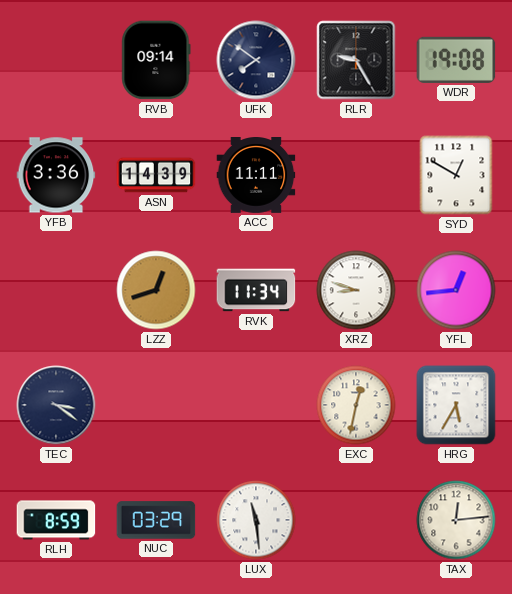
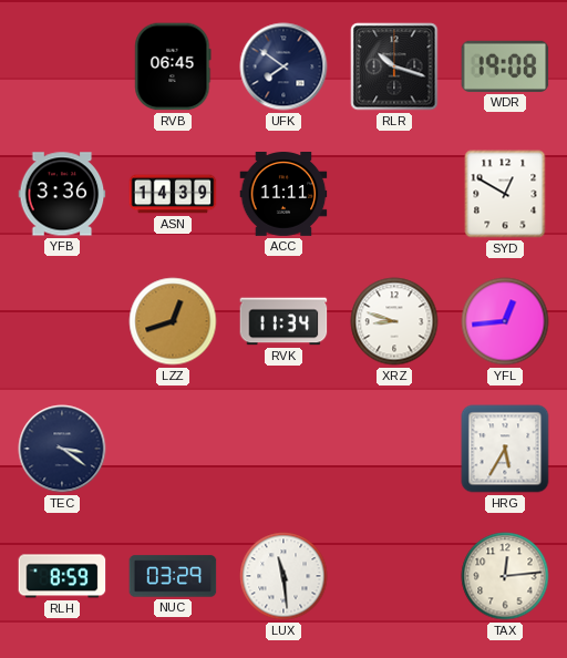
RVB: 09:14 -> 06:45
RLR: 9:25 -> 10:18
EXC: 12:32 -> none
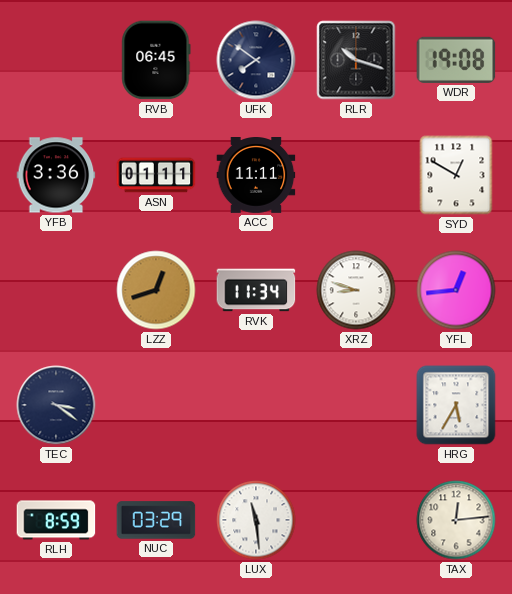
ASN: 14:39 -> 01:11
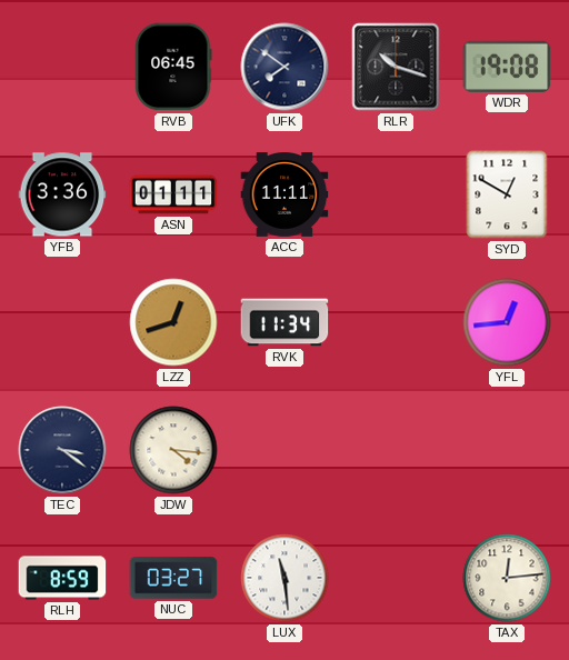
XRZ: 8:48 -> none
JDW: none -> 4:16
HRG: 5:35 -> none
NUC: 03:29 -> 03:27
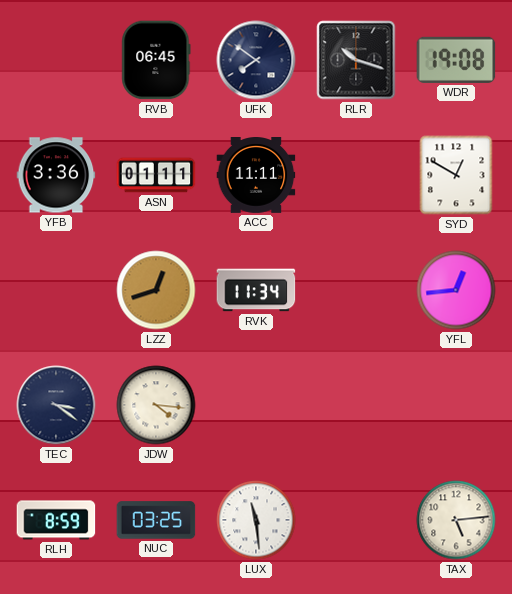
NUC: 03:27 -> 03:25
TAX: 12:14 -> 5:14
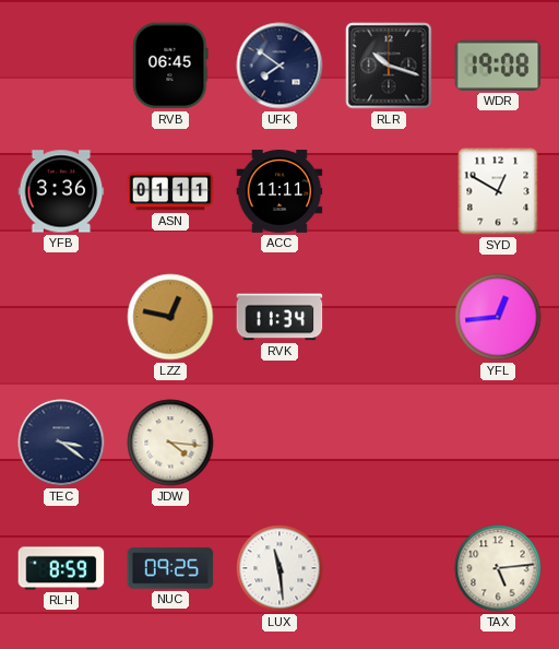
LZZ: 12:42 -> 12:47
NUC: 03:25 -> 09:25
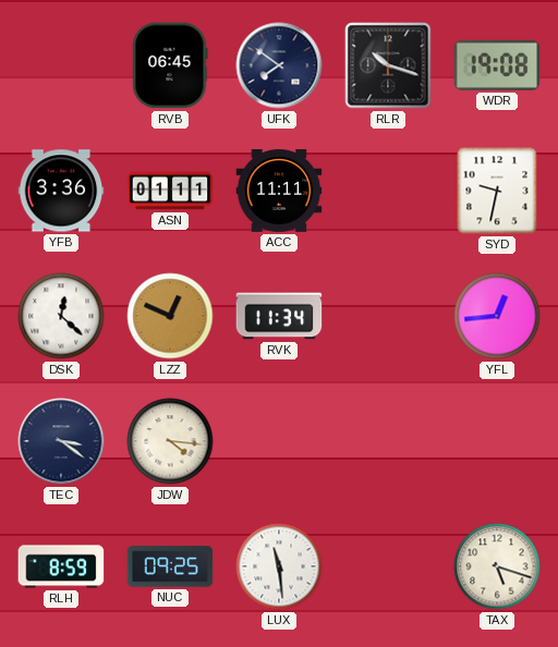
SYD: 12:50 -> 9:32
DSK: none -> 12:22
LZZ: 12:47 -> 12:49
TAX: 5:14 -> 5:18
